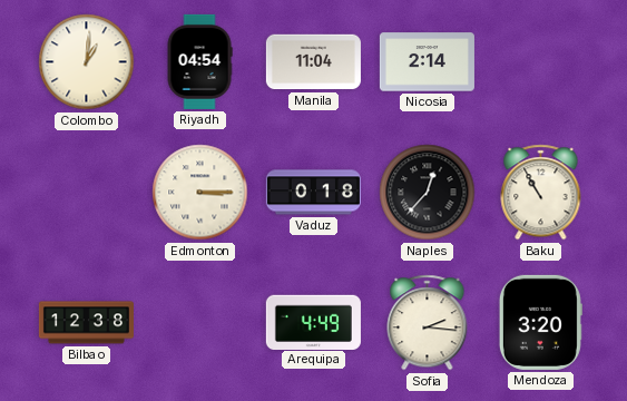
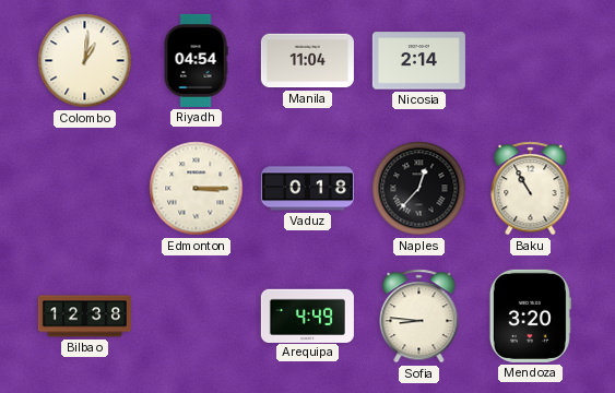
Sofia: 2:16 -> 8:46
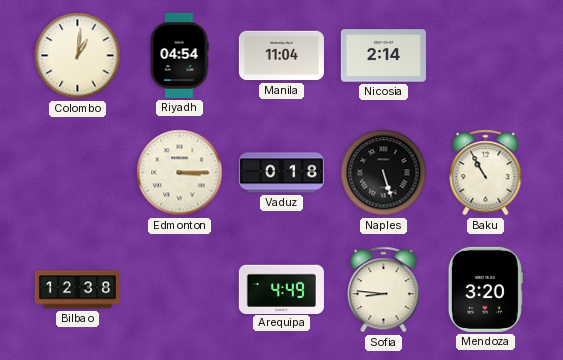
Naples: 12:37 -> 5:27
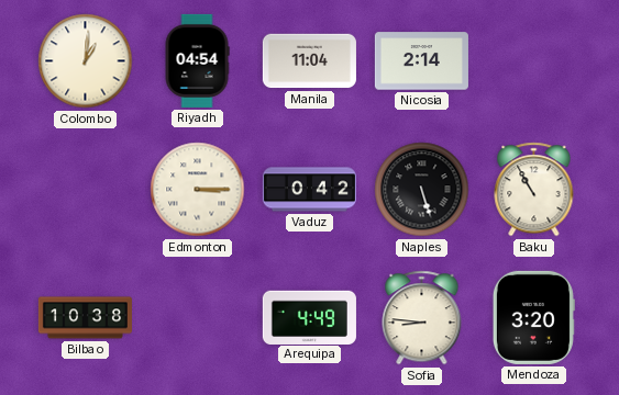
Vaduz: 0:18 -> 0:42
Bilbao: 12:38 -> 10:38
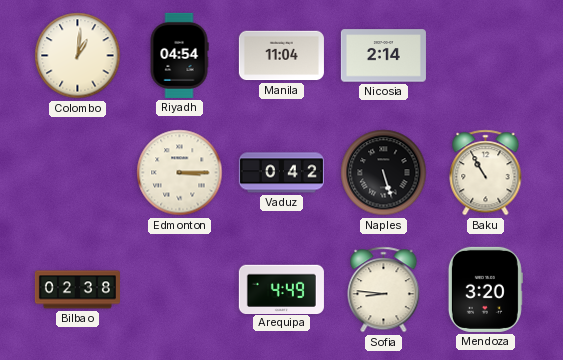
Bilbao: 10:38 -> 02:38
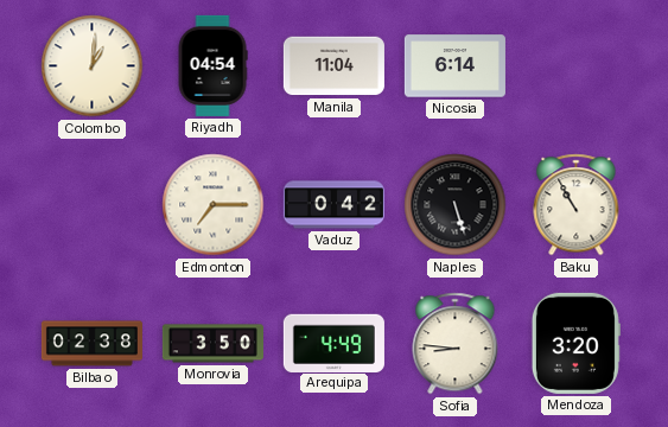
Nicosia: 2:14 -> 6:14
Edmonton: 3:15 -> 7:15
Monrovia: none -> 3:50
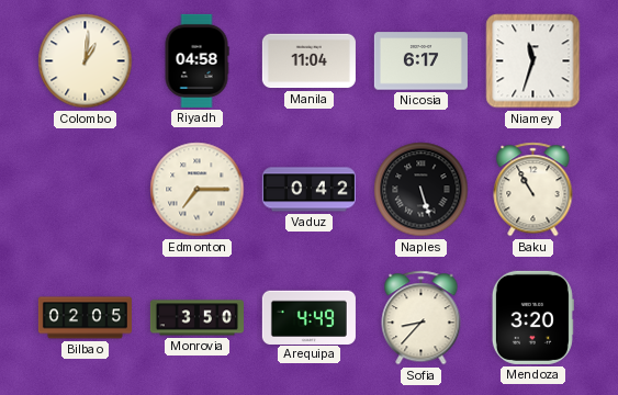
Riyadh: 04:54 -> 04:58
Nicosia: 6:14 -> 6:17
Niamey: none -> 11:33
Bilbao: 02:38 -> 02:05
Sofia: 8:46 -> 8:37
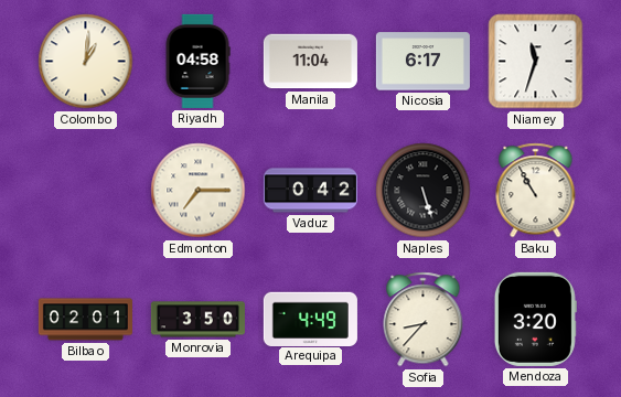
Bilbao: 02:05 -> 02:01
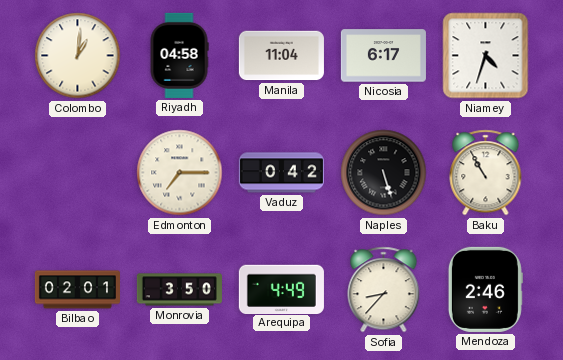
Niamey: 11:33 -> 4:33
Mendoza: 3:20 -> 2:46
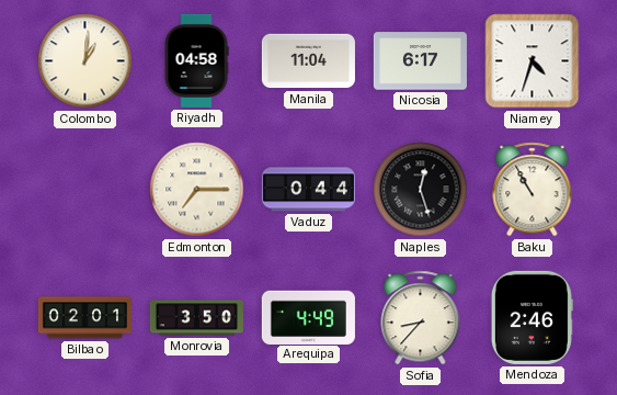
Vaduz: 0:42 -> 0:44
Naples: 5:27 -> 12:27
